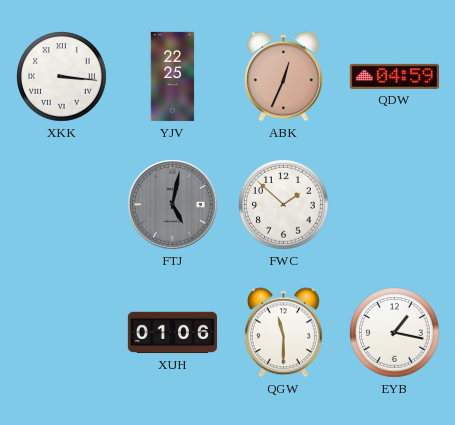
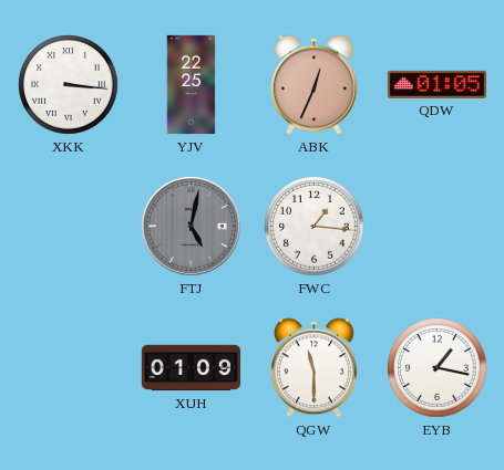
QDW: 04:59 -> 01:05
FWC: 1:52 -> 1:16
XUH: 01:06 -> 01:09
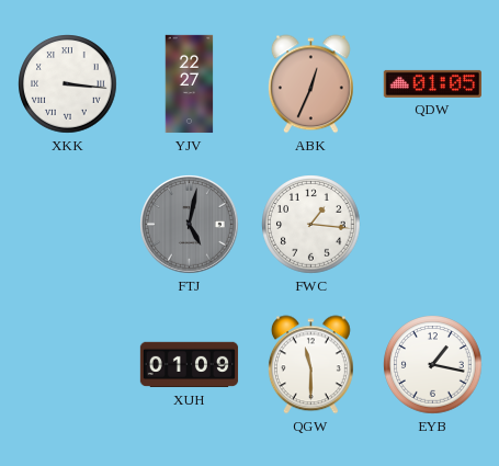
YJV: 22:25 -> 22:27
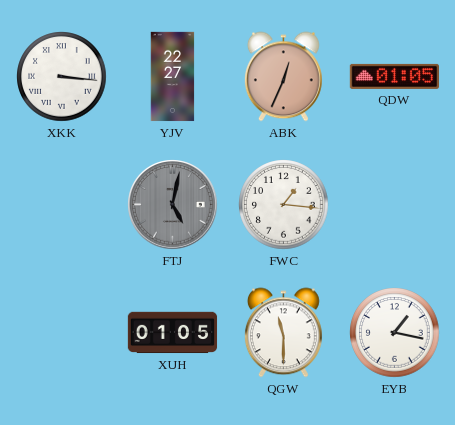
XUH: 01:09 -> 01:05
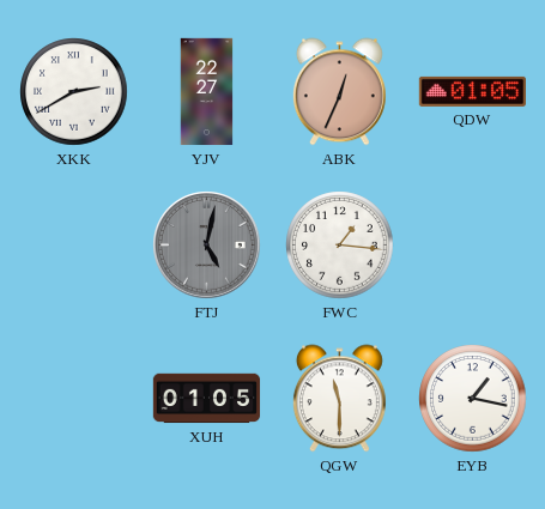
XKK: 3:16 -> 2:40
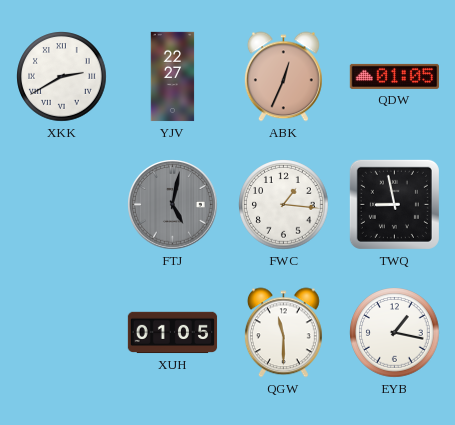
TWQ: none -> 8:58
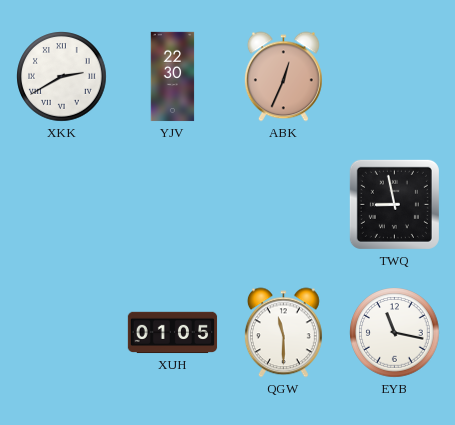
YJV: 22:27 -> 22:30
QDW: 01:05 -> none
FTJ: 5:02 -> none
FWC: 1:16 -> none
EYB: 1:17 -> 11:17
